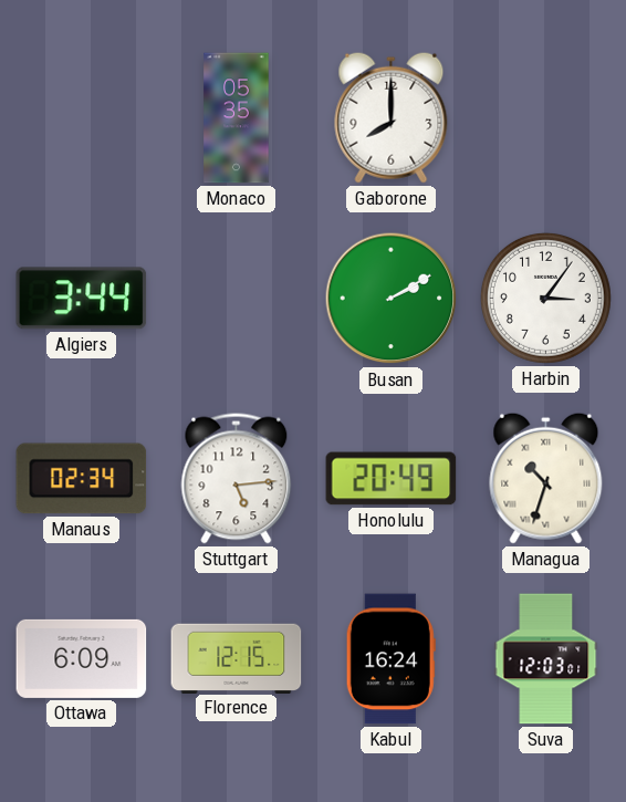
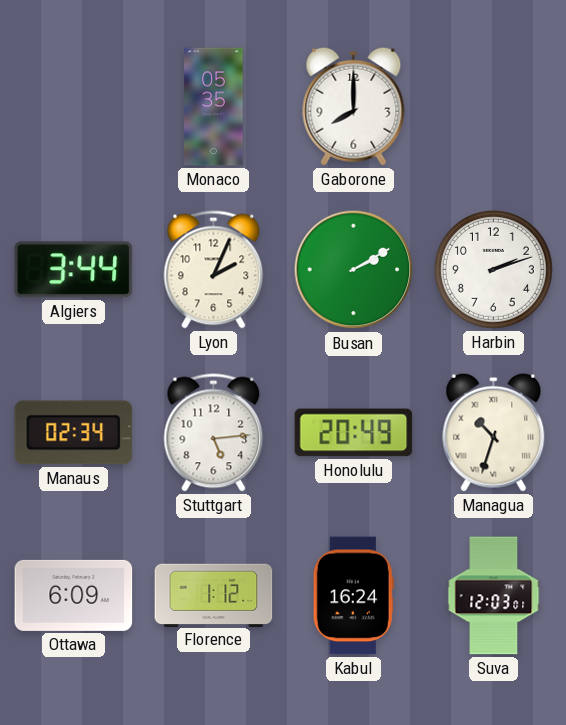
Lyon: none -> 2:04
Harbin: 3:06 -> 2:12
Florence: 12:15 -> 1:12
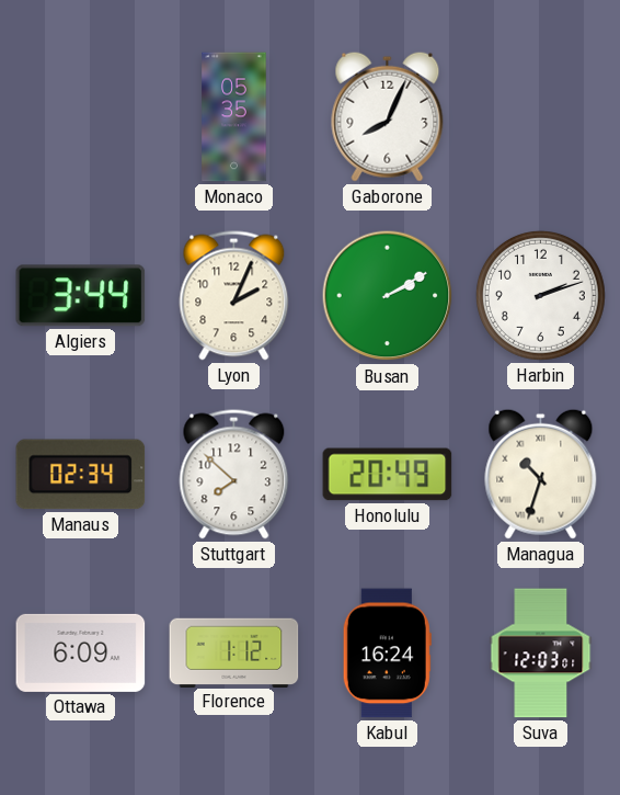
Gaborone: 8:00 -> 8:04
Stuttgart: 5:14 -> 7:52
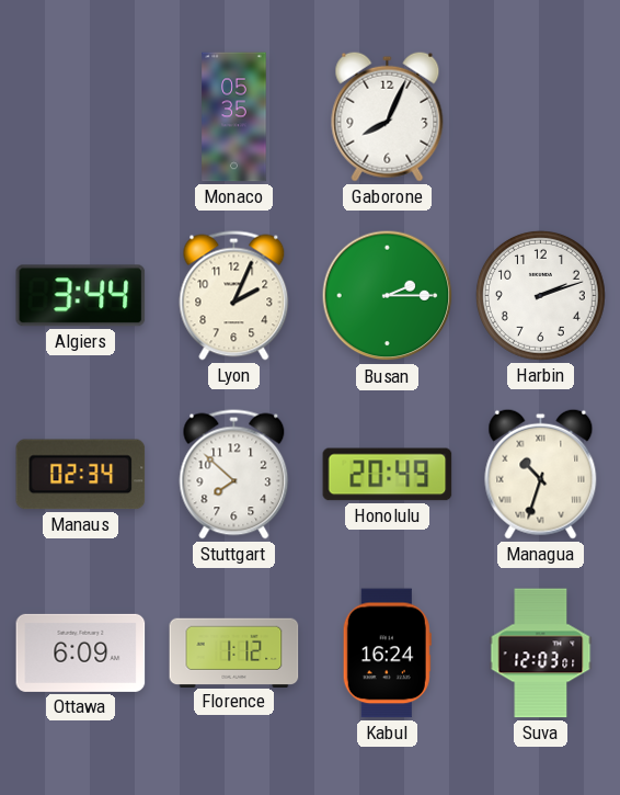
Busan: 2:10 -> 2:15
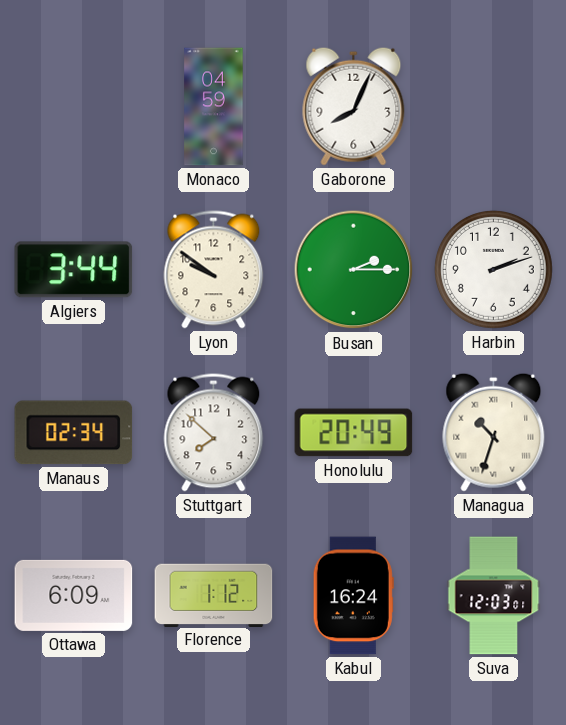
Monaco: 05:35 -> 04:59
Lyon: 2:04 -> 9:51
